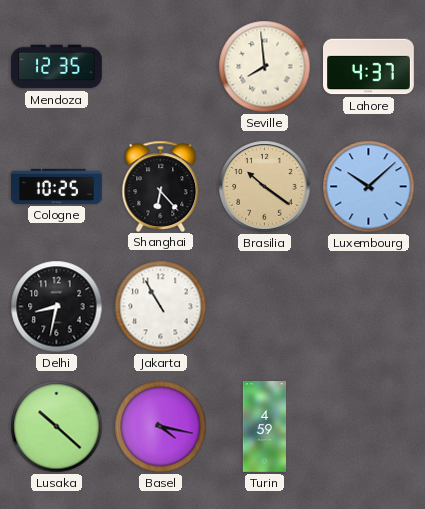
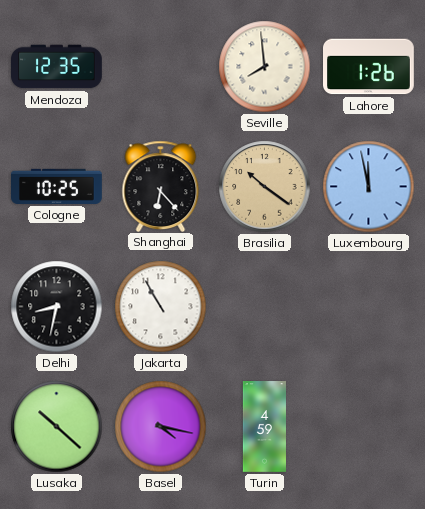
Lahore: 4:37 -> 1:26
Luxembourg: 10:08 -> 11:58
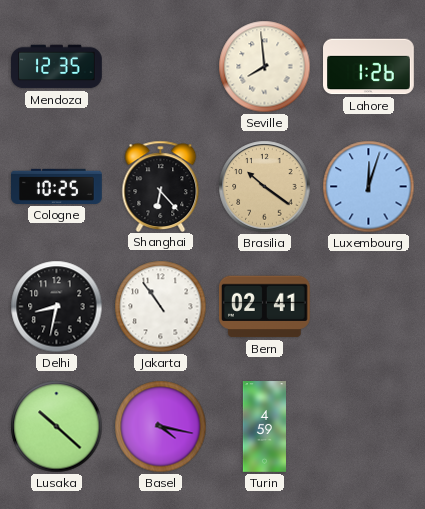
Luxembourg: 11:58 -> 12:03
Jakarta: 10:55 -> 10:54
Bern: none -> 02:41
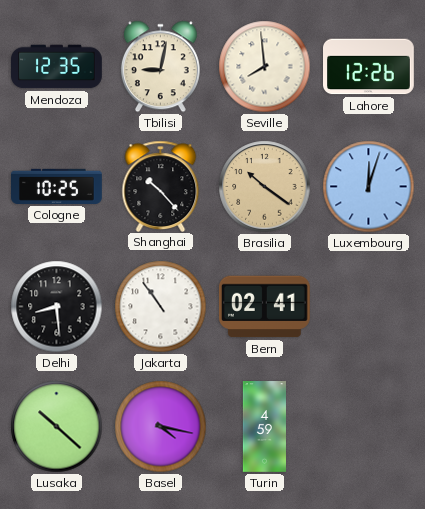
Tbilisi: none -> 9:02
Lahore: 1:26 -> 12:26
Shanghai: 6:23 -> 10:23
Delhi: 8:32 -> 8:29
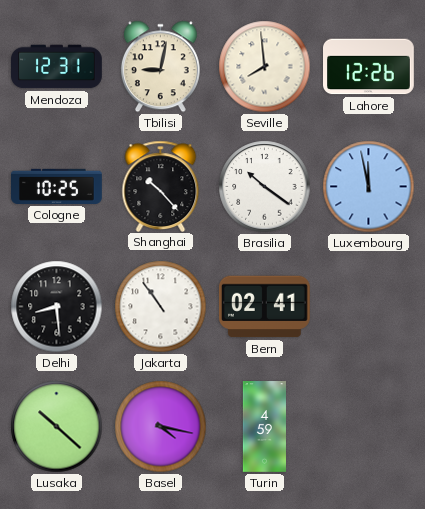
Mendoza: 12:35 -> 12:31
Brasilia dial: champagne -> white
Luxembourg: 12:03 -> 11:58
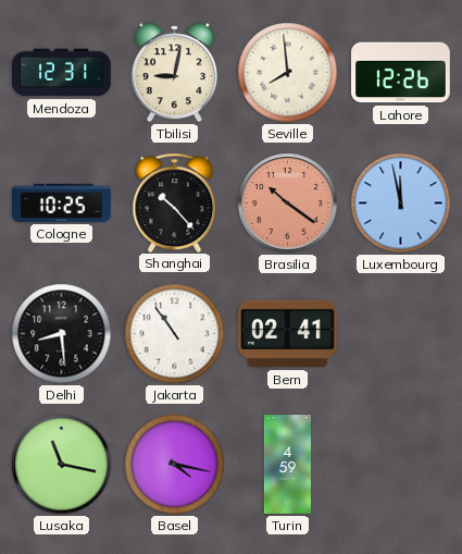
Brasilia dial: white -> salmon
Lusaka: 10:22 -> 11:17
